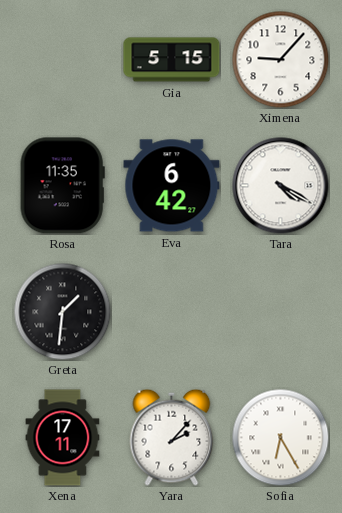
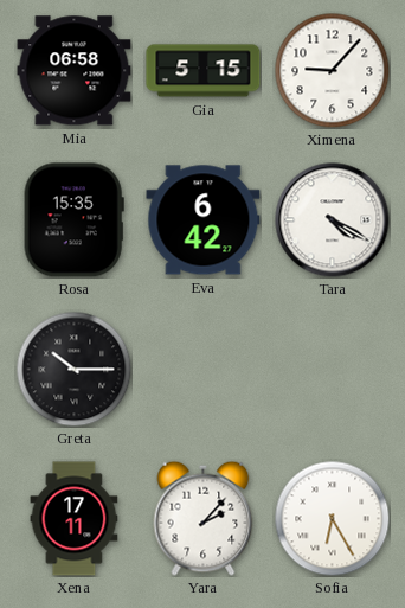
Mia: none -> 06:58
Rosa: 11:35 -> 15:35
Greta: 1:31 -> 10:15
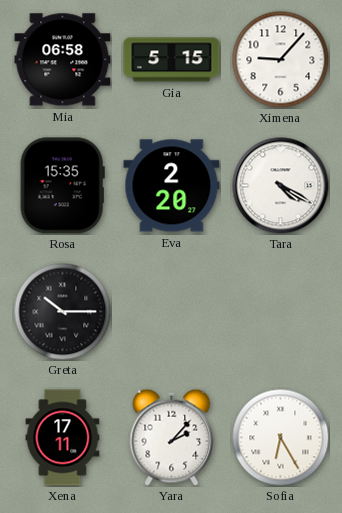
Eva: 6:42 -> 2:20
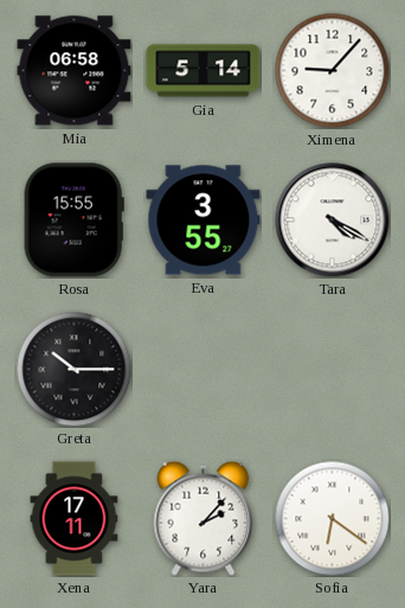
Gia: 5:15 -> 5:14
Rosa: 15:35 -> 15:55
Eva: 2:20 -> 3:55
Sofia: 6:25 -> 6:21
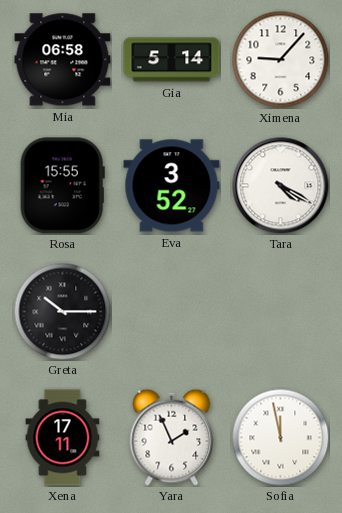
Eva: 3:55 -> 3:52
Yara: 2:07 -> 1:56
Sofia: 6:21 -> 11:58
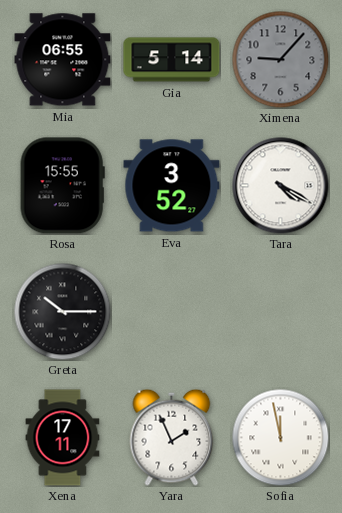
Mia: 06:58 -> 06:55
Ximena dial: white -> grey
